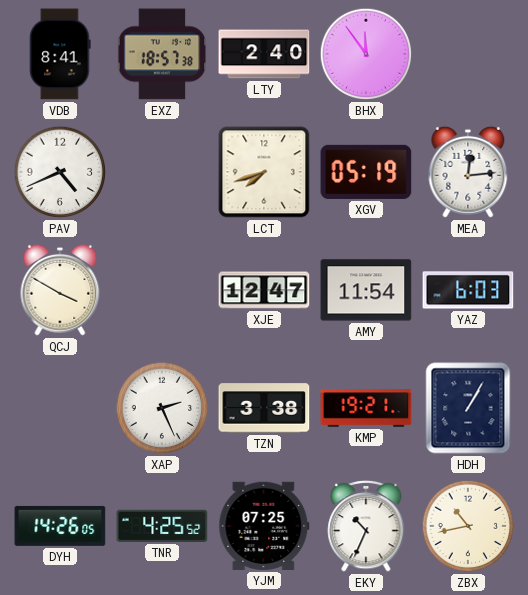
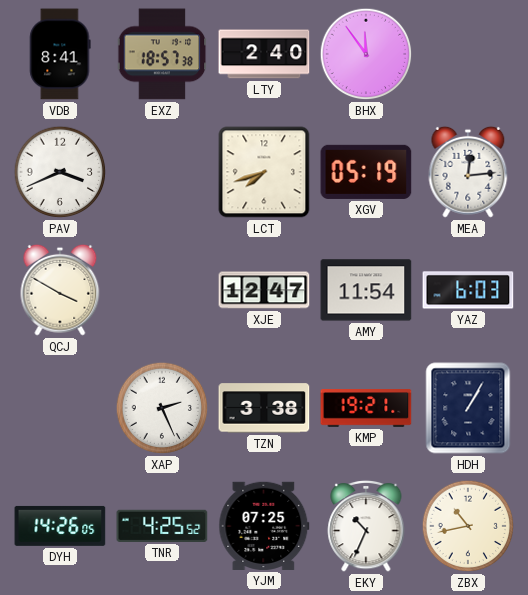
PAV: 4:41 -> 3:41
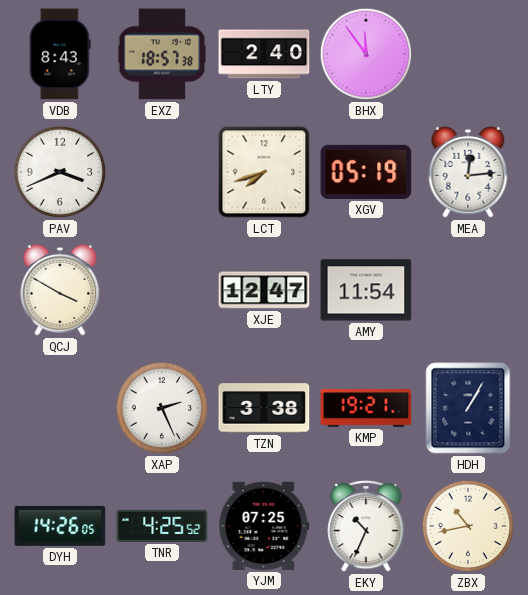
VDB: 8:41 -> 8:43
YAZ: 6:03 -> none
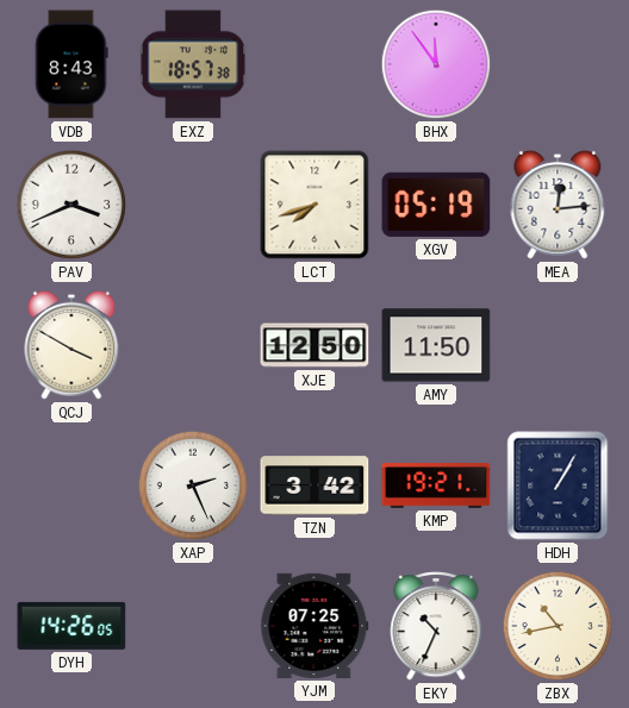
LTY: 2:40 -> none
XJE: 12:47 -> 12:50
AMY: 11:54 -> 11:50
TZN: 3:38 -> 3:42
TNR: 4:25 -> none
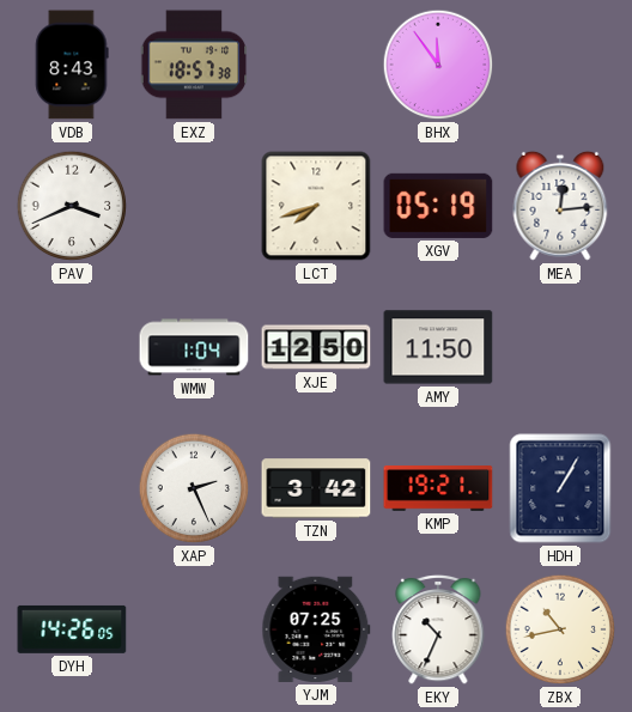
QCJ: 3:50 -> none
WMW: none -> 1:04
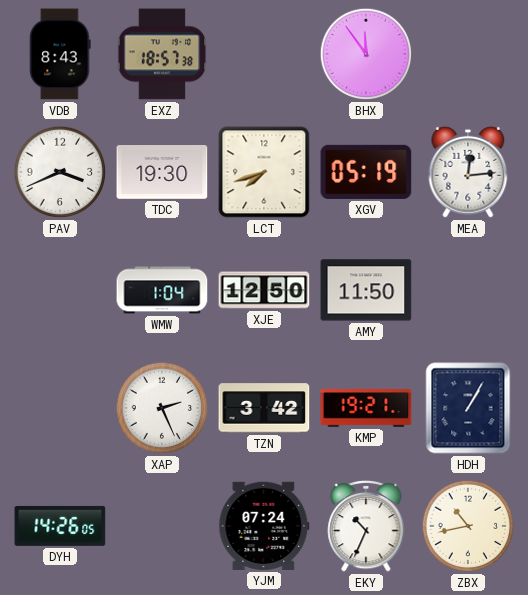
TDC: none -> 19:30
YJM: 07:25 -> 07:24
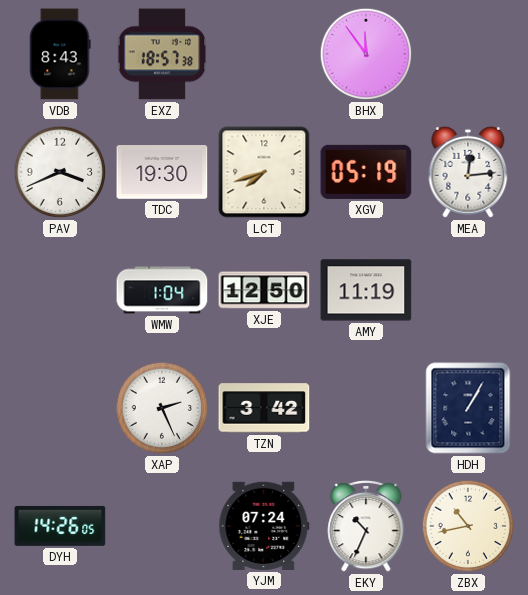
AMY: 11:50 -> 11:19
KMP: 19:21 -> none
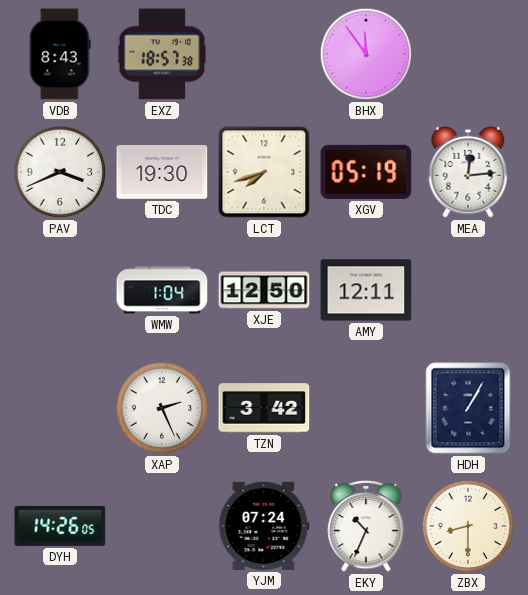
AMY: 11:19 -> 12:11
ZBX: 10:43 -> 8:30
